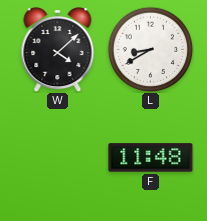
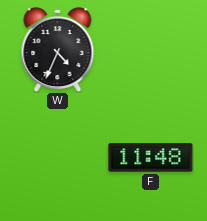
W: 4:08 -> 4:34
L: 8:40 -> none
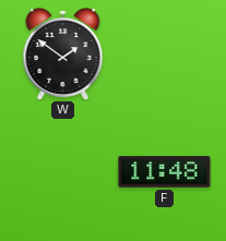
W: 4:34 -> 1:51
